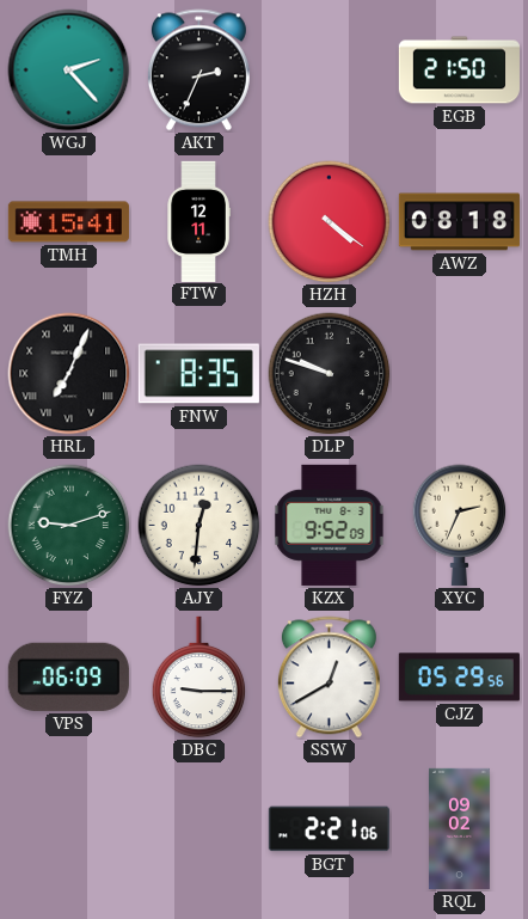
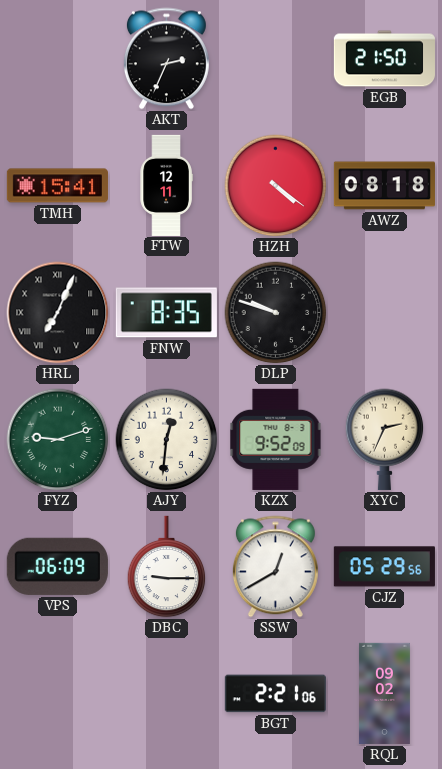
WGJ: 2:23 -> none
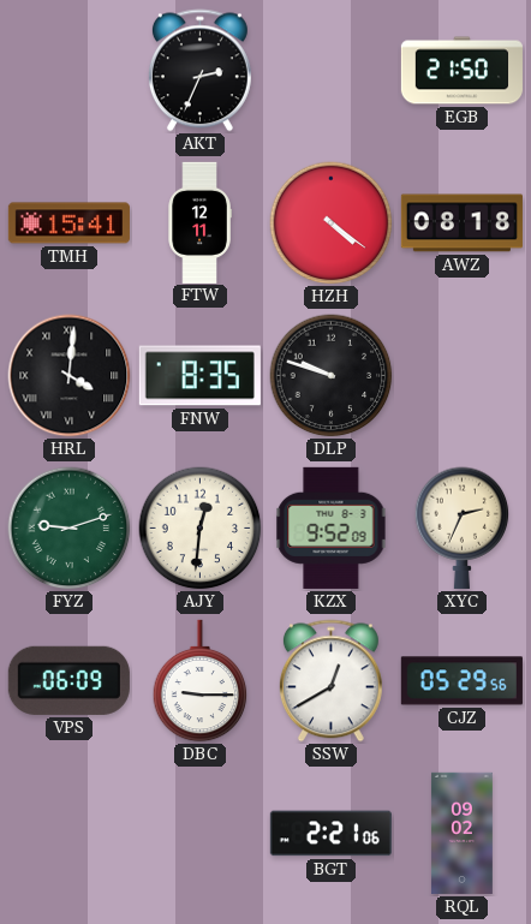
HRL: 7:04 -> 4:01
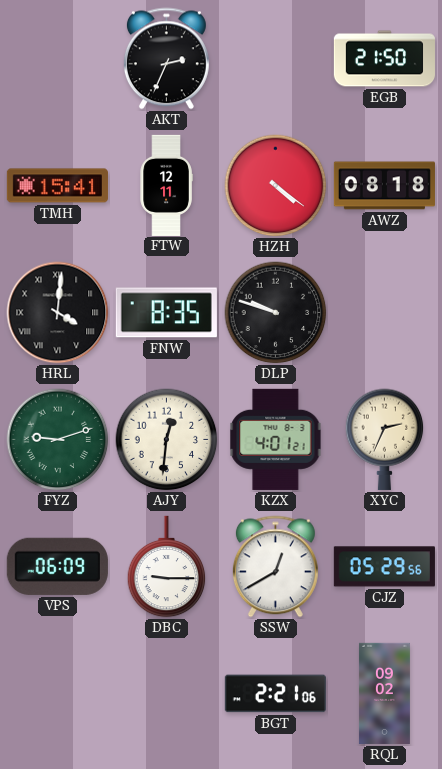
KZX: 9:52 -> 4:01
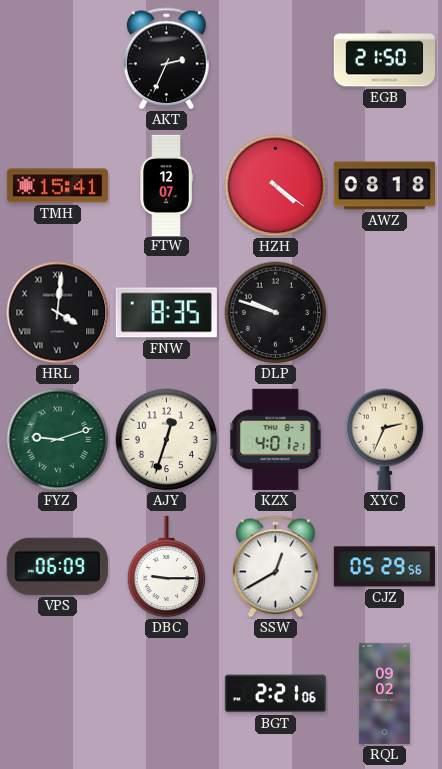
FTW: 12:11 -> 12:07
AJY: 12:31 -> 12:33
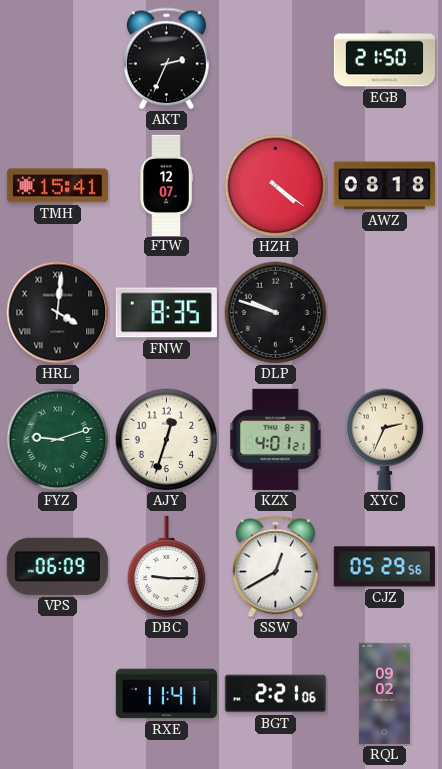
RXE: none -> 11:41
